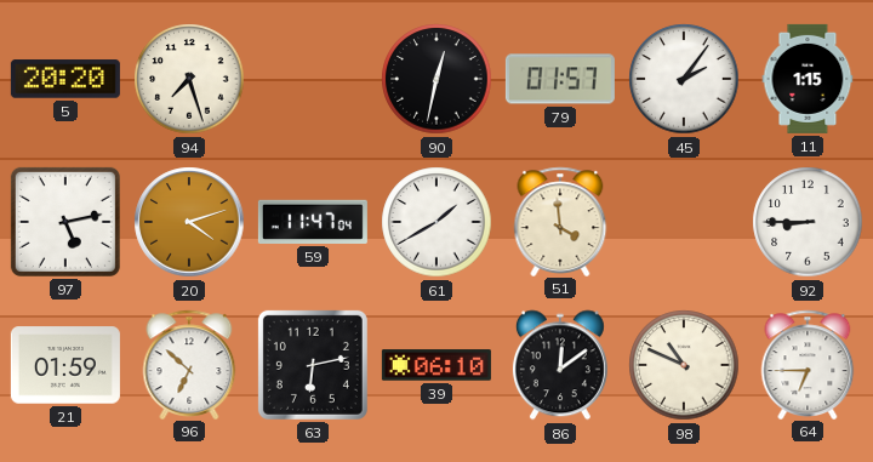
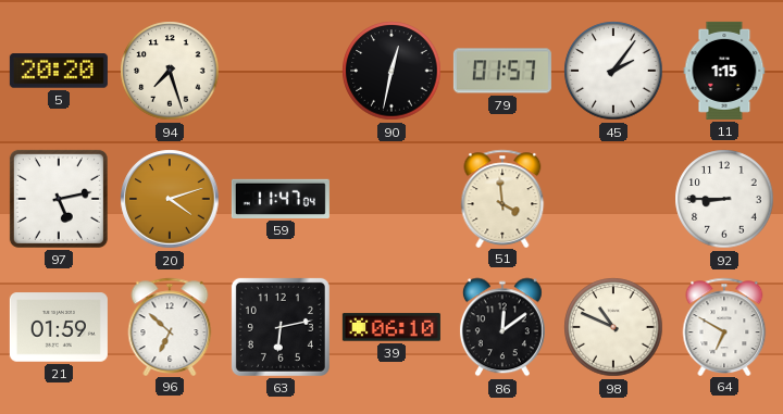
61: 1:40 -> none
64: 6:45 -> 6:50
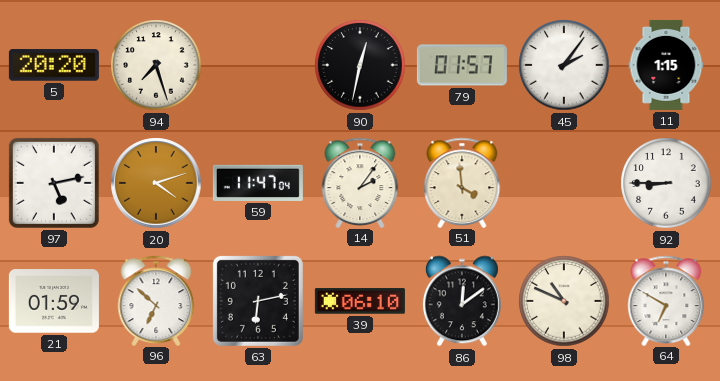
14: none -> 2:06
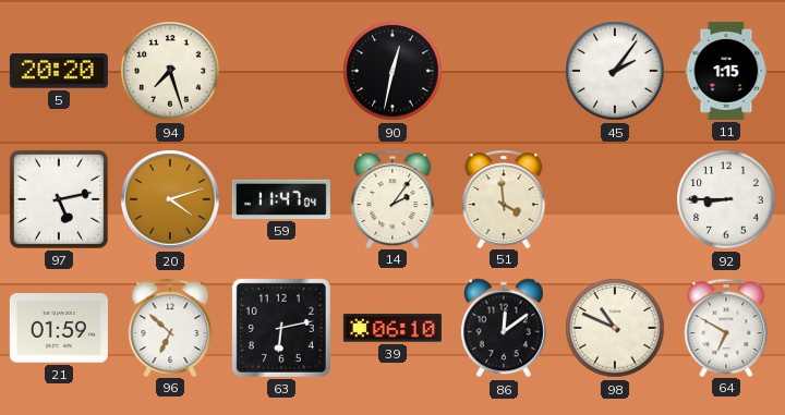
79: 01:57 -> none
